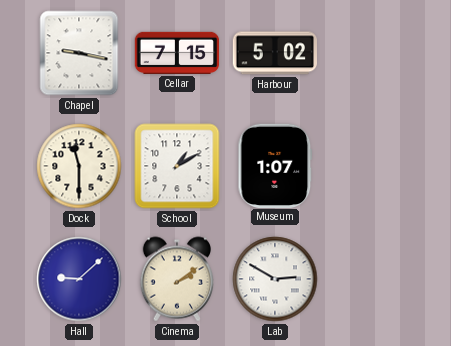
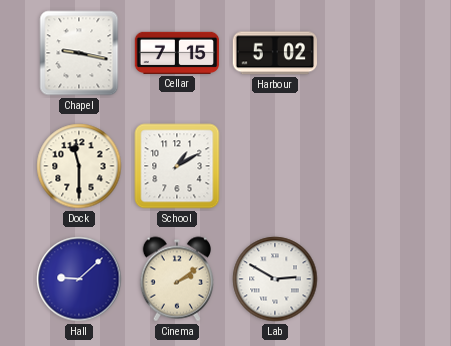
Museum: 1:07 -> none
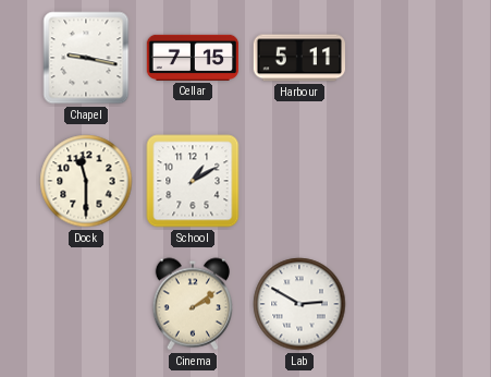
Harbour: 5:02 -> 5:11
Hall: 9:08 -> none
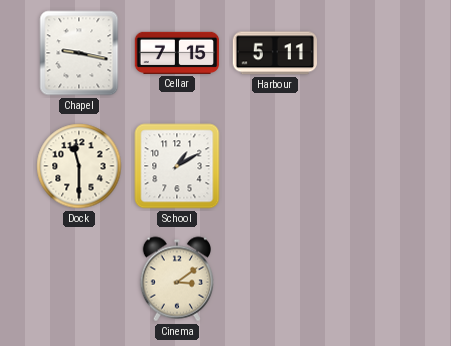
Cinema: 2:09 -> 3:09
Lab: 2:50 -> none
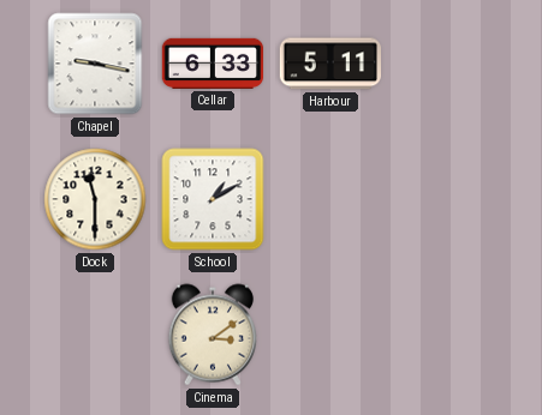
Cellar: 7:15 -> 6:33
